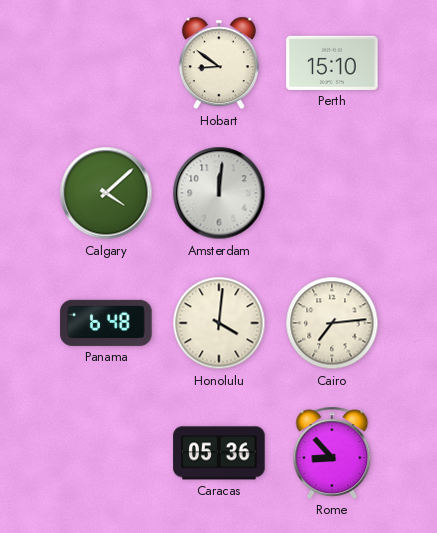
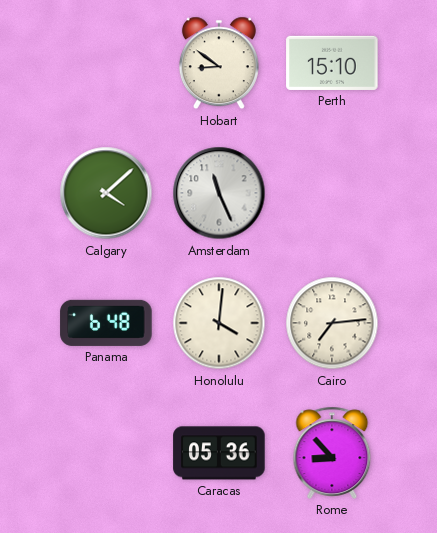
Amsterdam: 12:01 -> 11:26
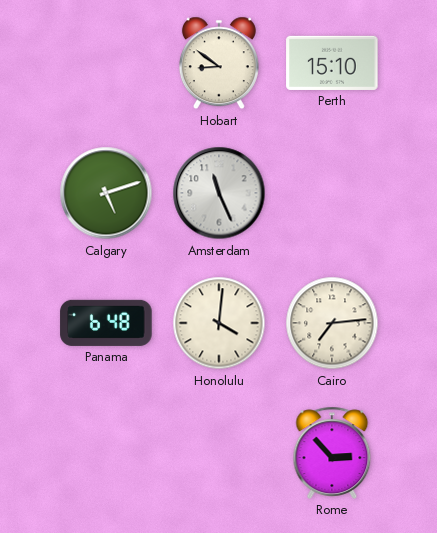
Calgary: 4:08 -> 5:12
Caracas: 05:36 -> none
Rome: 8:53 -> 2:53
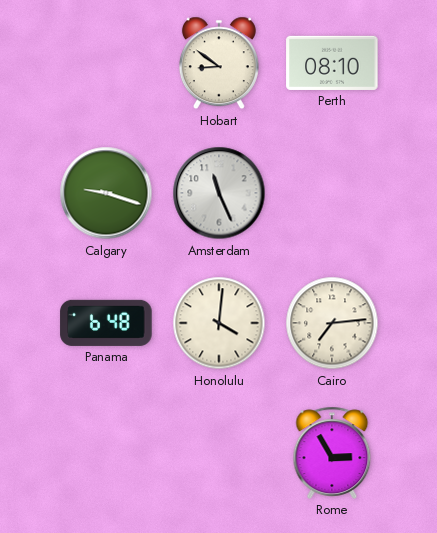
Perth: 15:10 -> 08:10
Calgary: 5:12 -> 9:18
Rome: 2:53 -> 2:55
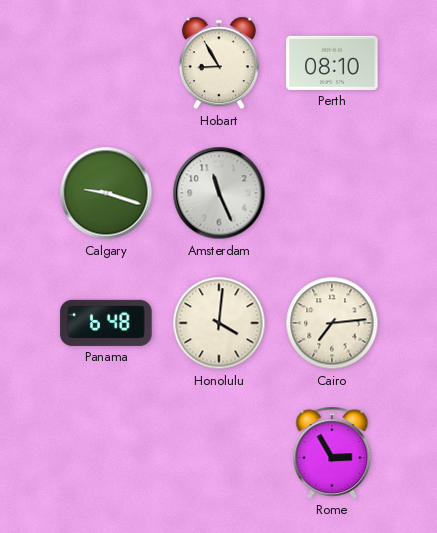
Hobart: 8:51 -> 8:55
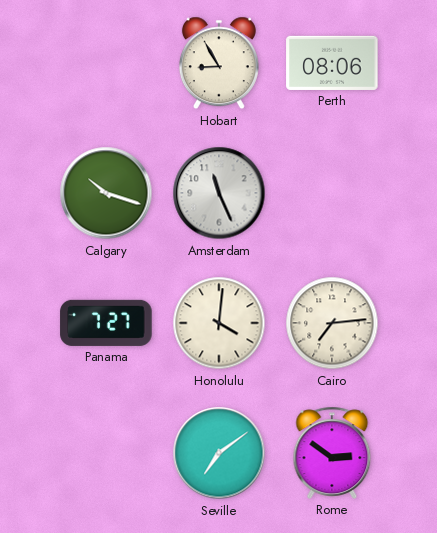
Perth: 08:10 -> 08:06
Calgary: 9:18 -> 10:18
Panama: 6:48 -> 7:27
Seville: none -> 7:09
Rome: 2:55 -> 2:51
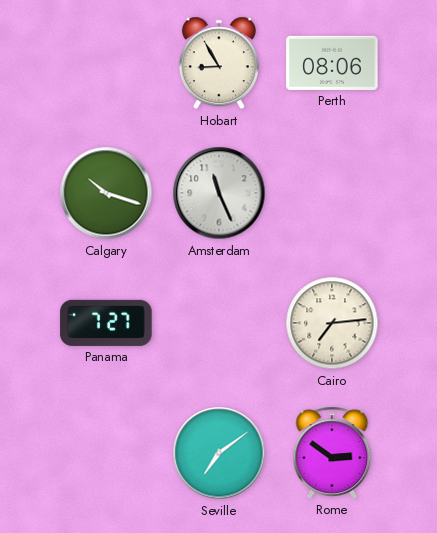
Honolulu: 4:01 -> none
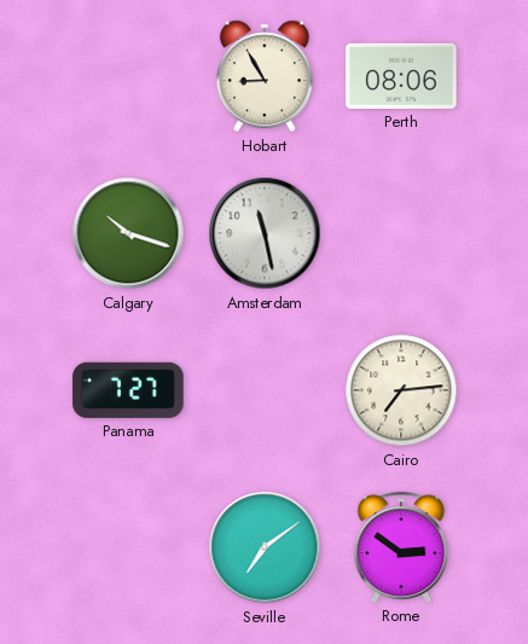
Amsterdam: 11:26 -> 11:28
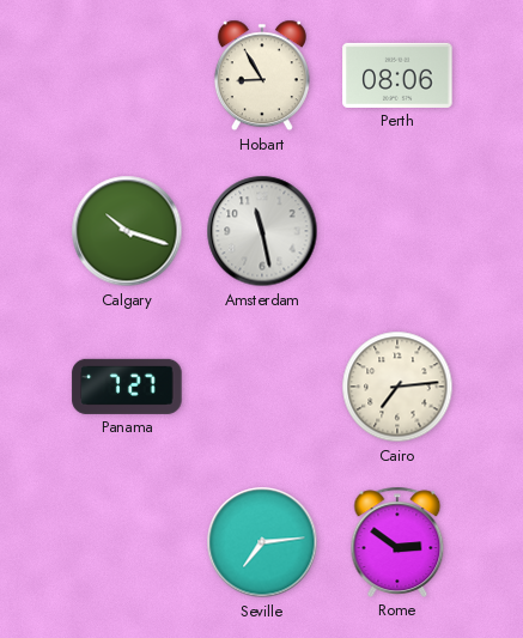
Seville: 7:09 -> 7:14
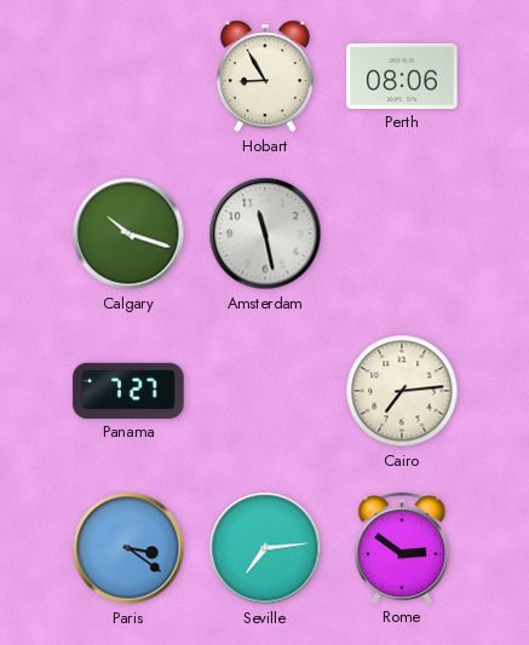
Paris: none -> 3:21
